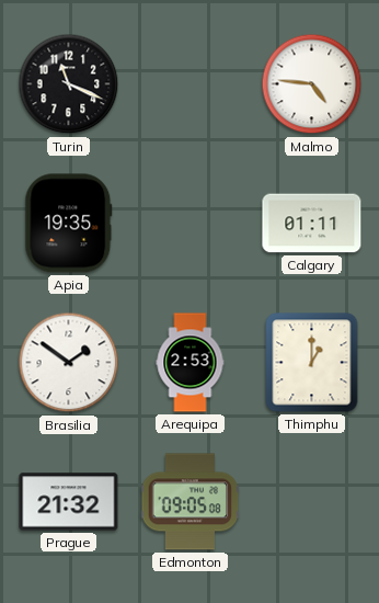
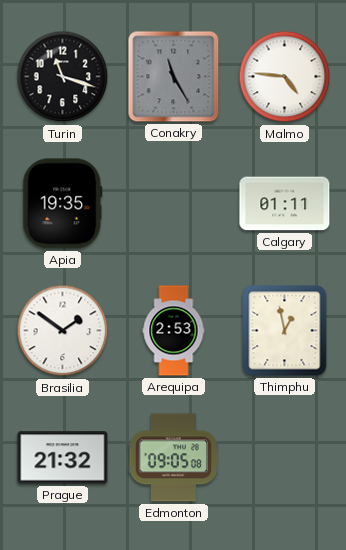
Turin: 11:19 -> 11:18
Conakry: none -> 11:25
Thimphu: 1:00 -> 12:58
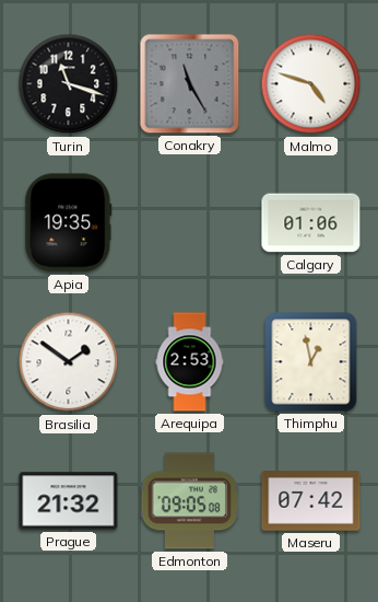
Malmo: 4:46 -> 4:48
Calgary: 01:11 -> 01:06
Maseru: none -> 07:42
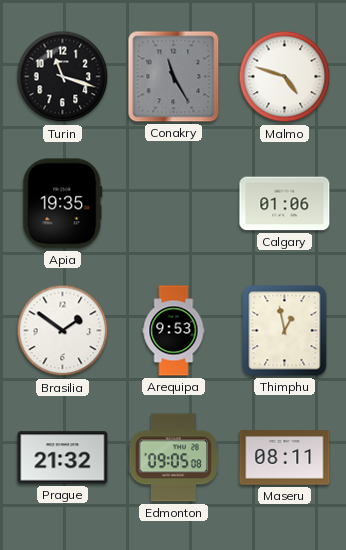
Arequipa: 2:53 -> 9:53
Maseru: 07:42 -> 08:11
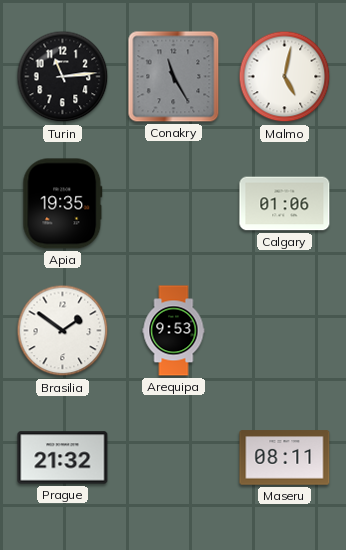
Turin: 11:18 -> 11:14
Malmo: 4:48 -> 5:02
Thimphu: 12:58 -> none
Edmonton: 09:05 -> none
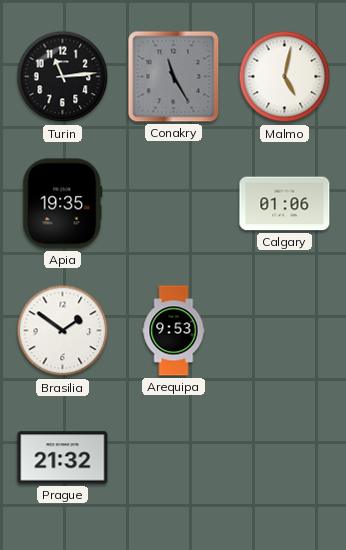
Maseru: 08:11 -> none
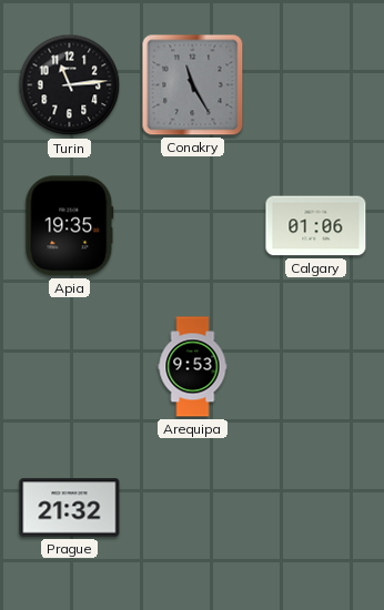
Malmo: 5:02 -> none
Brasilia: 1:51 -> none
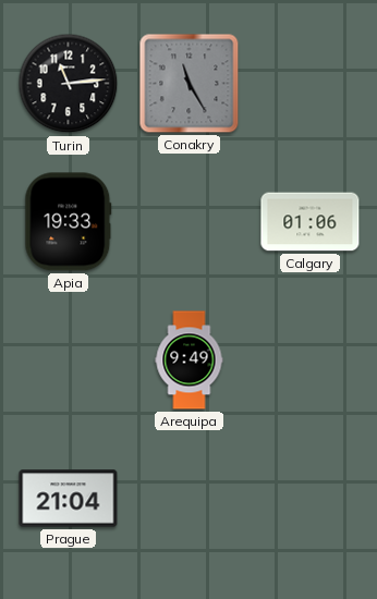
Apia: 19:35 -> 19:33
Arequipa: 9:53 -> 9:49
Prague: 21:32 -> 21:04
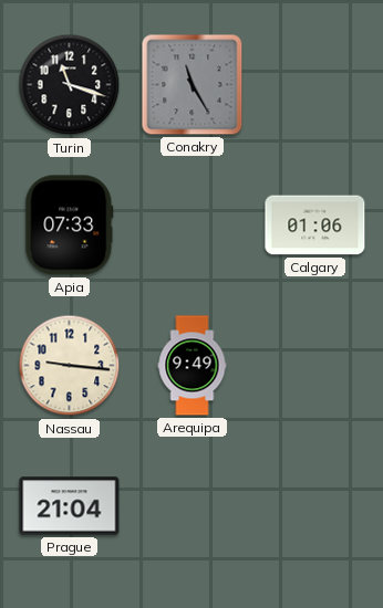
Turin: 11:14 -> 11:18
Apia: 19:33 -> 07:33
Nassau: none -> 9:16
